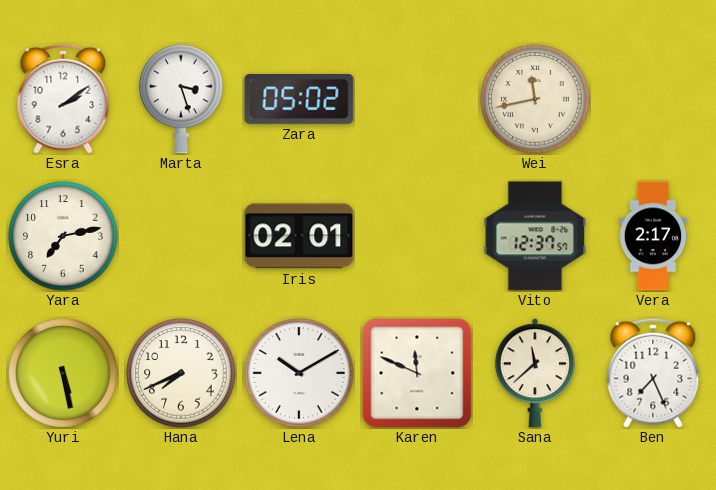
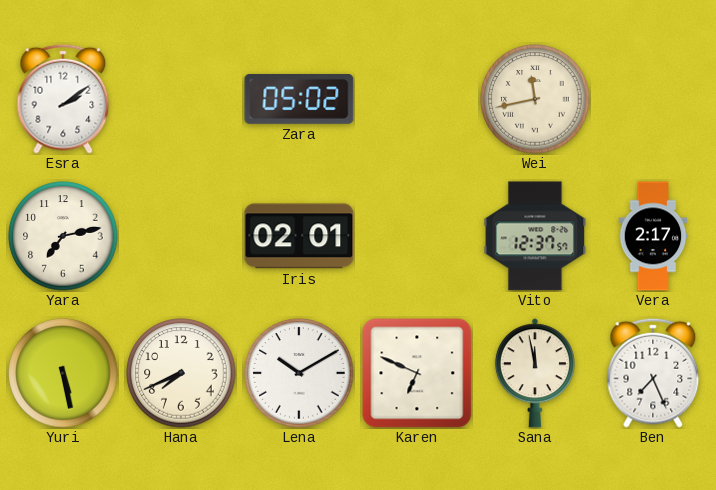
Marta: 3:27 -> none
Karen: 11:49 -> 6:49
Sana: 11:38 -> 11:58
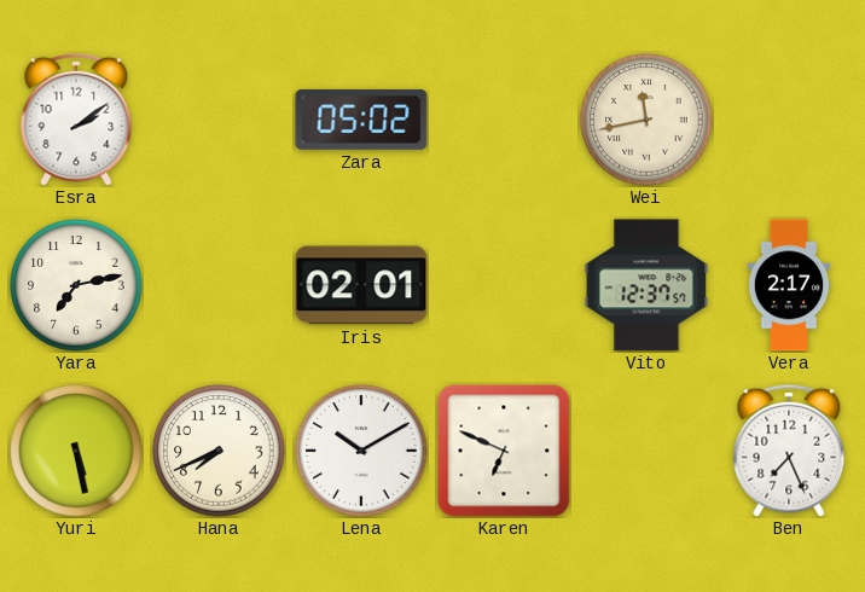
Sana: 11:58 -> none
